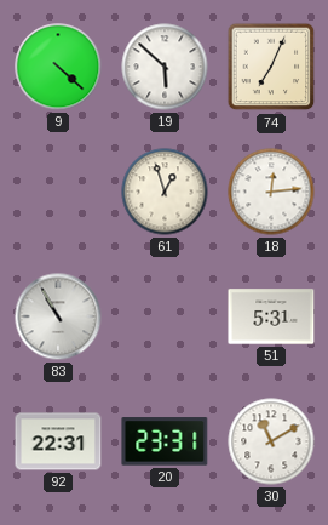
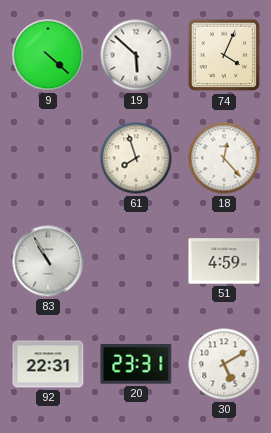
74: 7:04 -> 4:04
61: 12:57 -> 7:57
18: 12:14 -> 12:23
51: 5:31 -> 4:59
30: 11:10 -> 5:10
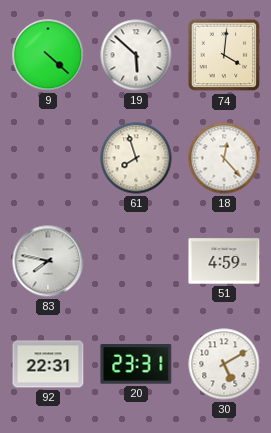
74: 4:04 -> 4:01
83: 10:55 -> 7:47
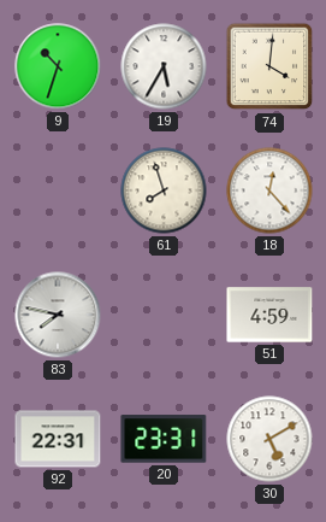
9: 4:22 -> 10:33
19: 5:52 -> 5:35
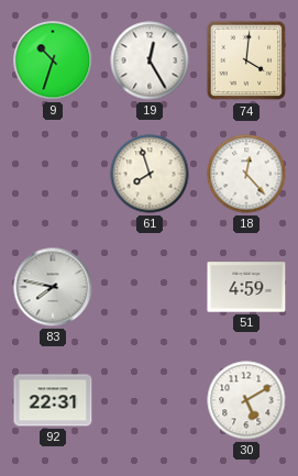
19: 5:35 -> 12:25
20: 23:31 -> none
